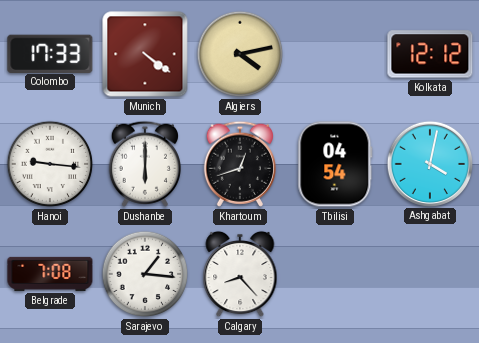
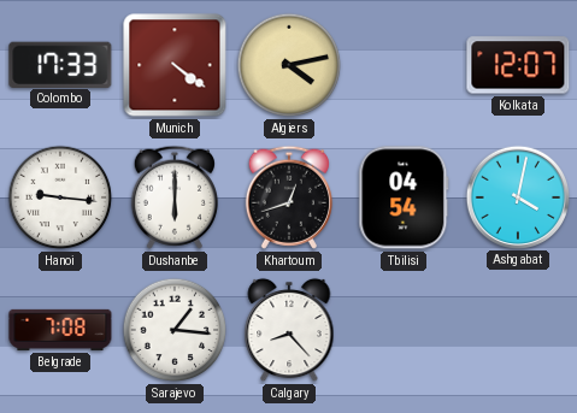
Kolkata: 12:12 -> 12:07
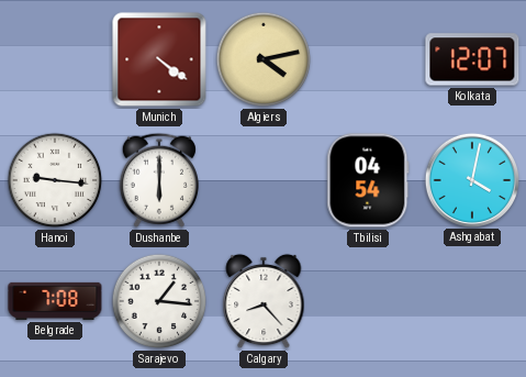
Colombo: 17:33 -> none
Khartoum: 12:42 -> none
